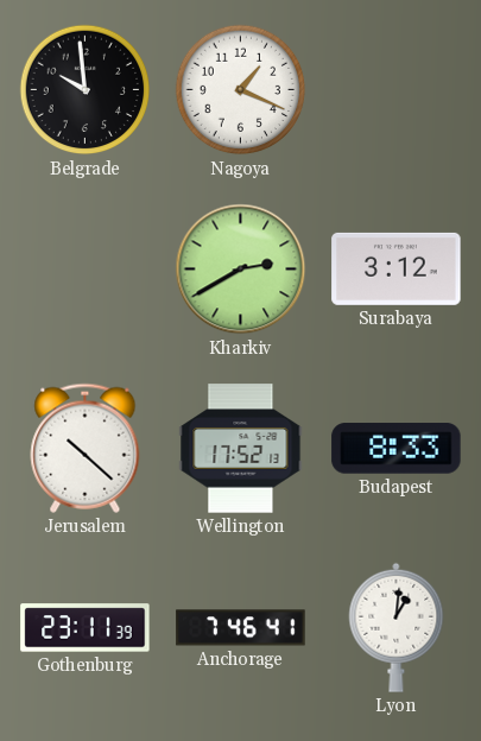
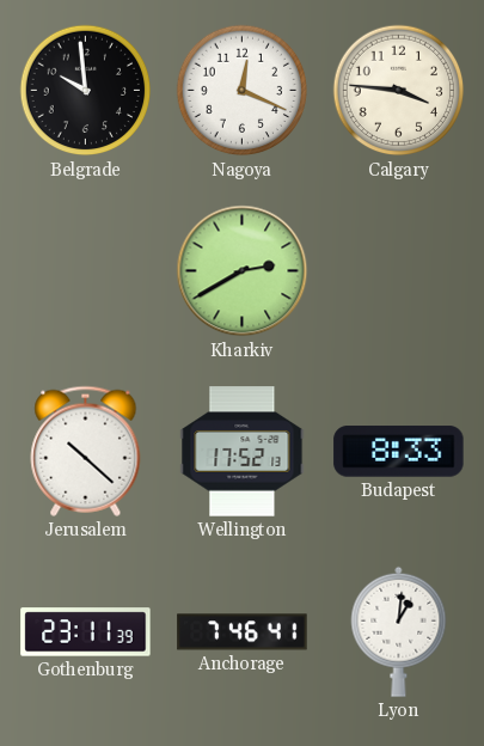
Nagoya: 1:19 -> 12:19
Calgary: none -> 3:46
Surabaya: 3:12 -> none
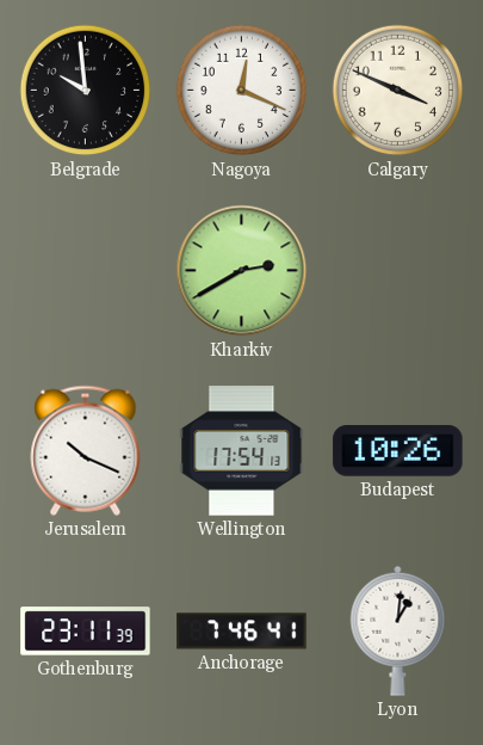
Calgary: 3:46 -> 3:49
Jerusalem: 10:22 -> 10:19
Wellington: 17:52 -> 17:54
Budapest: 8:33 -> 10:26
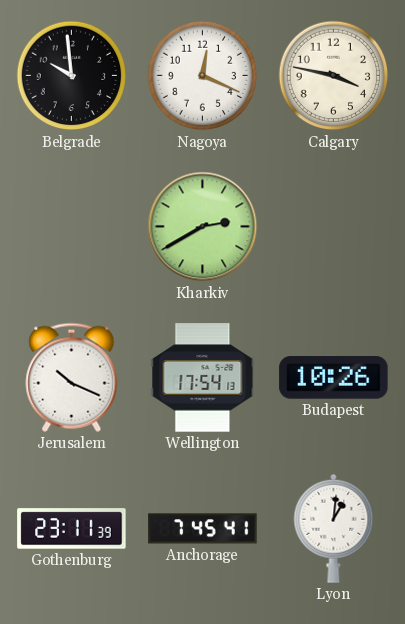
Calgary: 3:49 -> 3:47
Anchorage: 7:46 -> 7:45
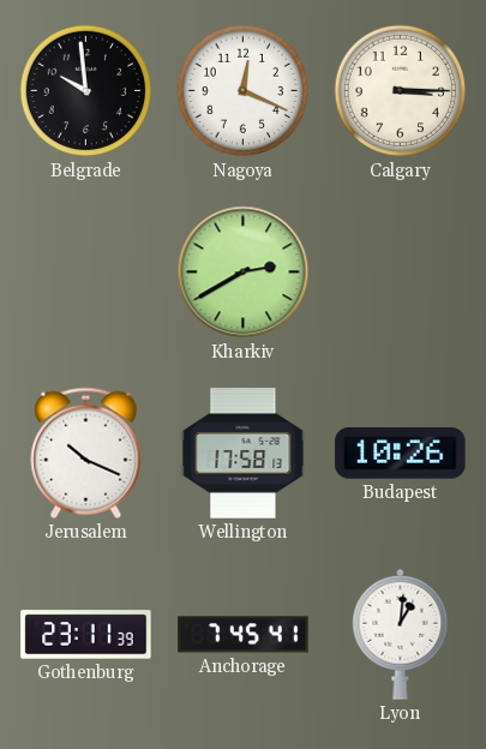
Calgary: 3:47 -> 3:15
Wellington: 17:54 -> 17:58
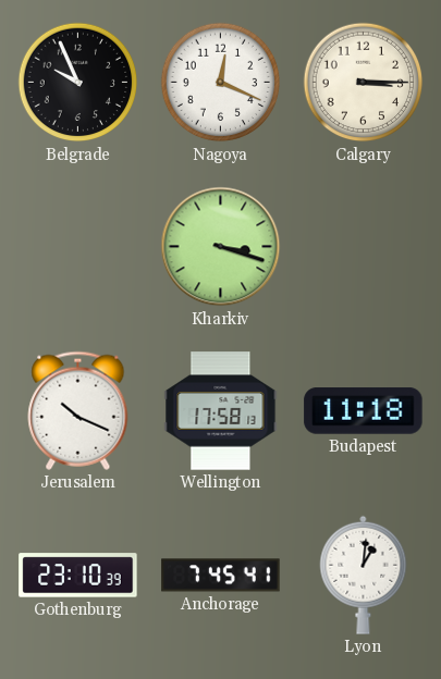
Belgrade: 9:59 -> 9:56
Kharkiv: 2:40 -> 3:18
Budapest: 10:26 -> 11:18
Gothenburg: 23:11 -> 23:10
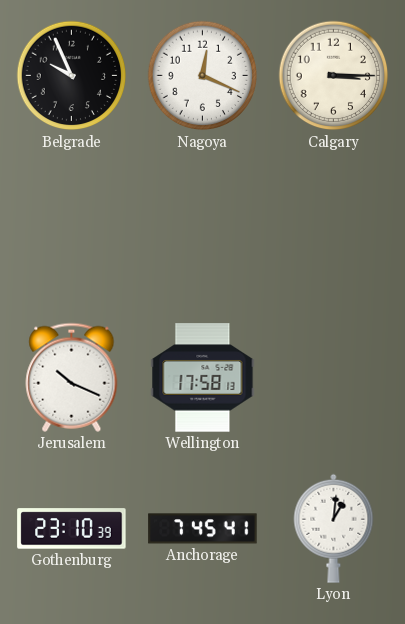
Kharkiv: 3:18 -> none
Budapest: 11:18 -> none
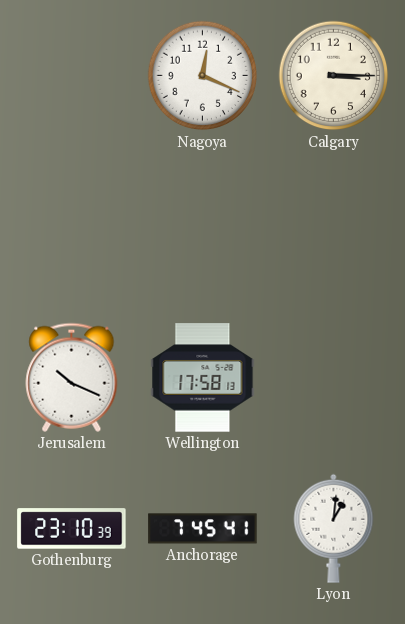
Belgrade: 9:56 -> none
